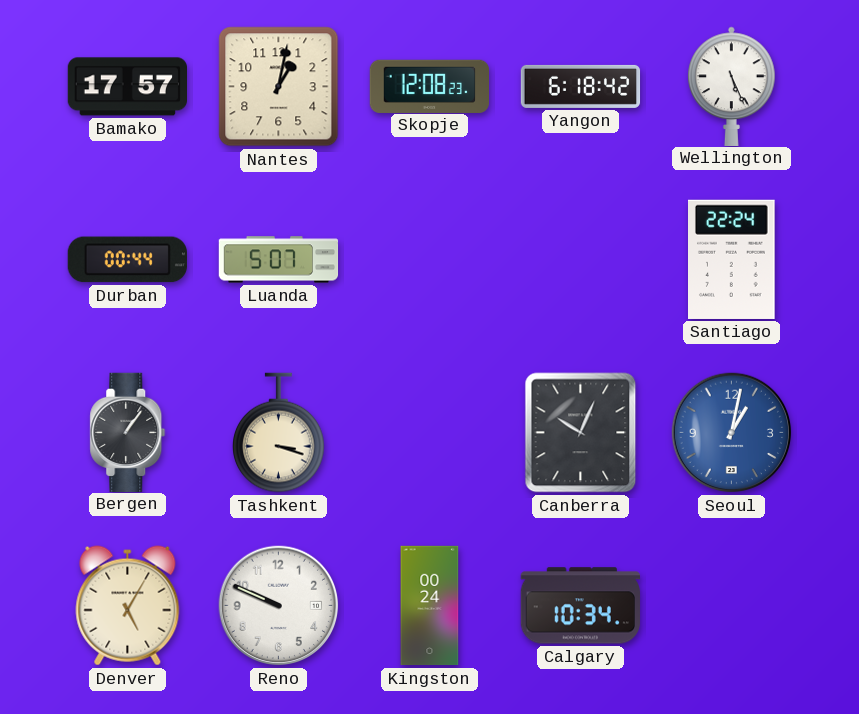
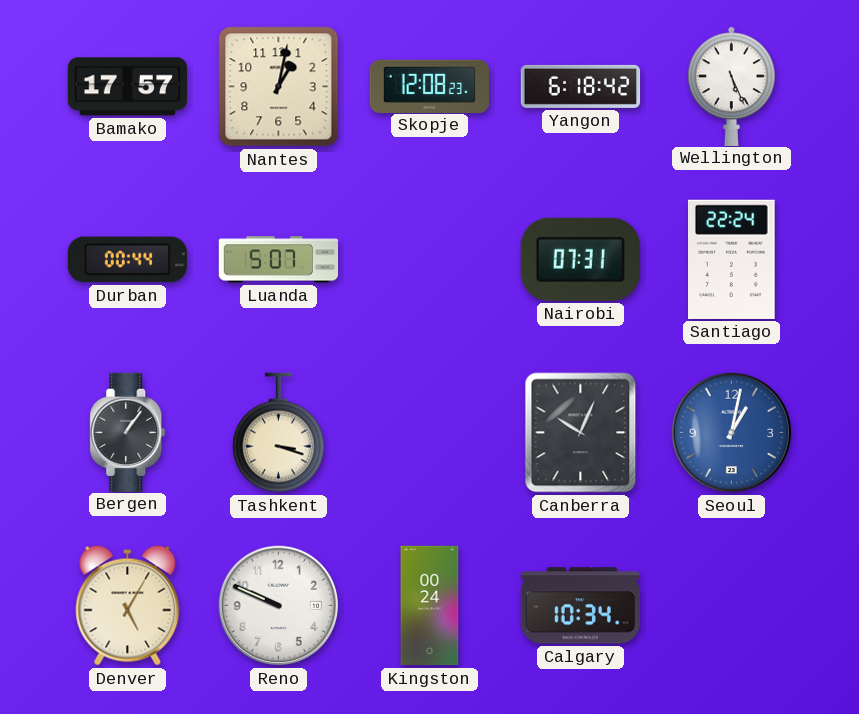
Nairobi: none -> 07:31
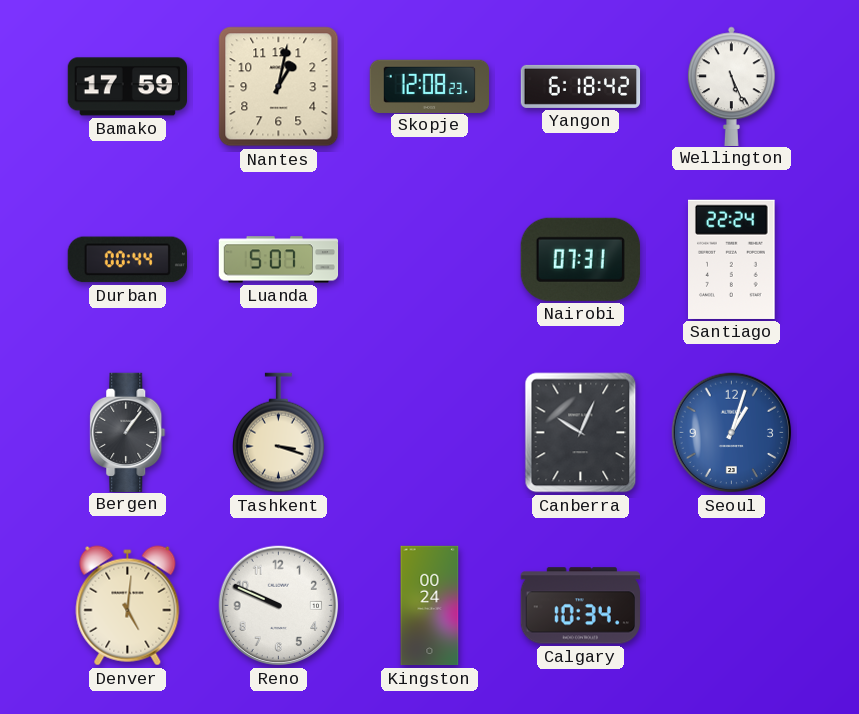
Bamako: 17:57 -> 17:59
Seoul: 1:02 -> 1:03
Denver: 5:05 -> 5:01
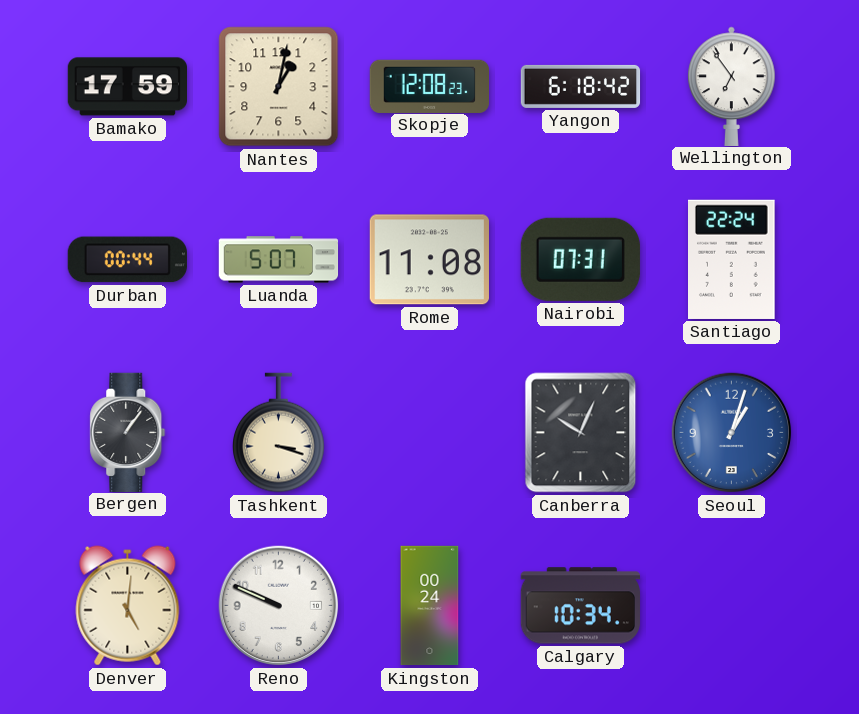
Wellington: 5:26 -> 6:54
Rome: none -> 11:08
